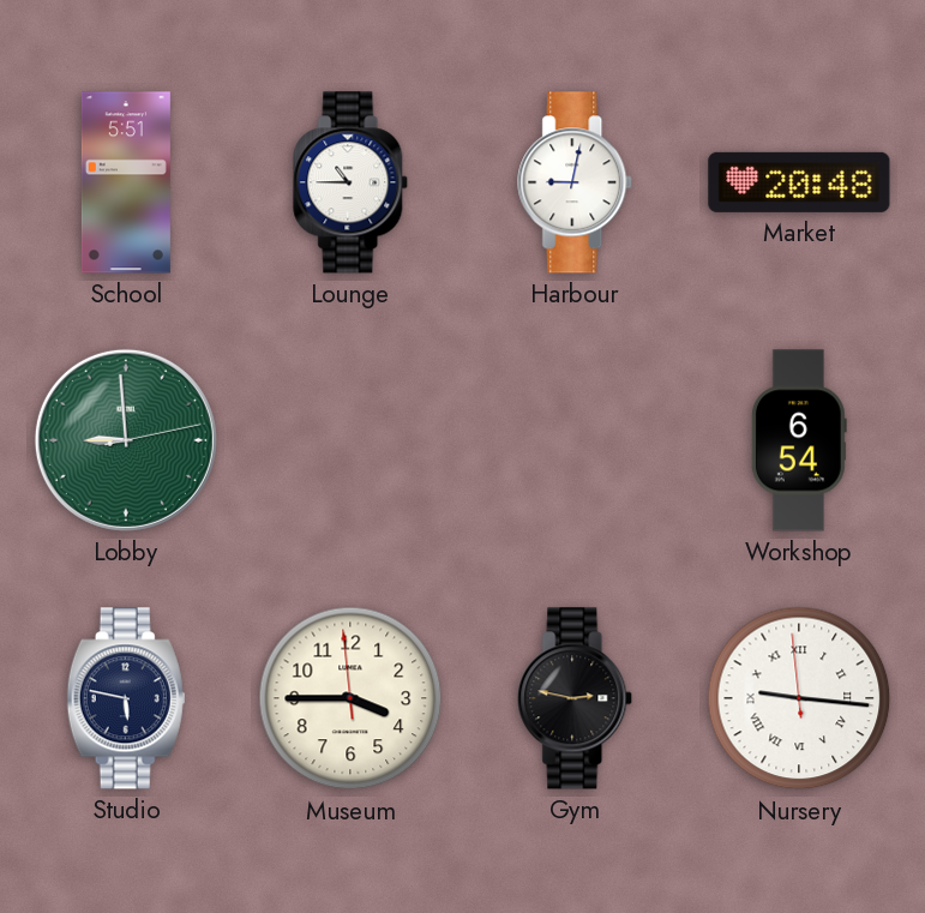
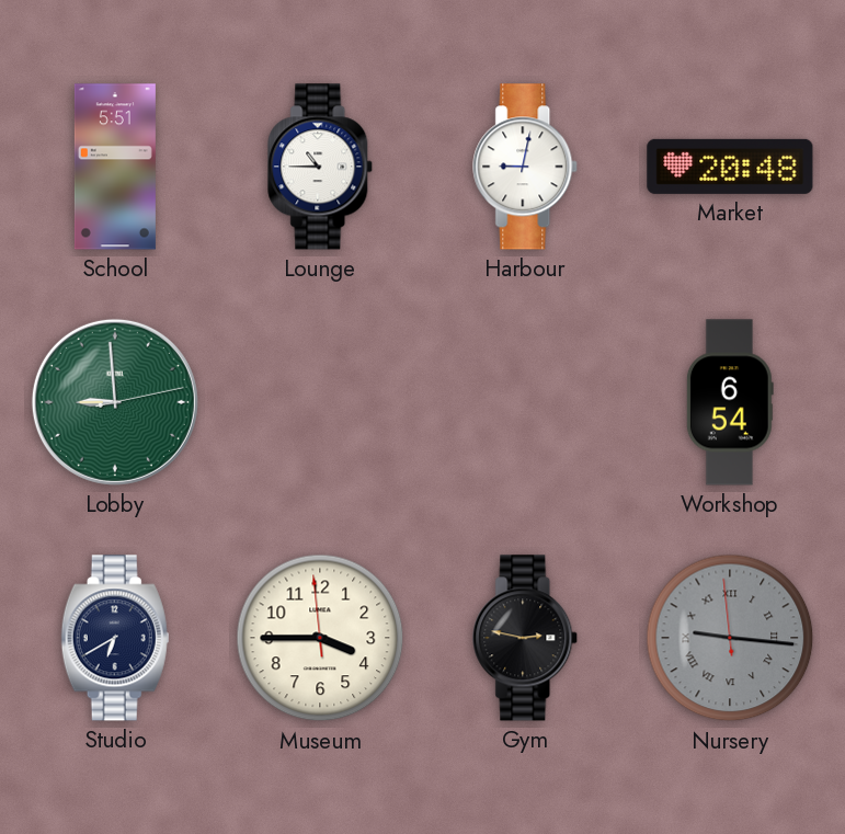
Studio: 5:47 -> 6:40
Nursery dial: white -> grey
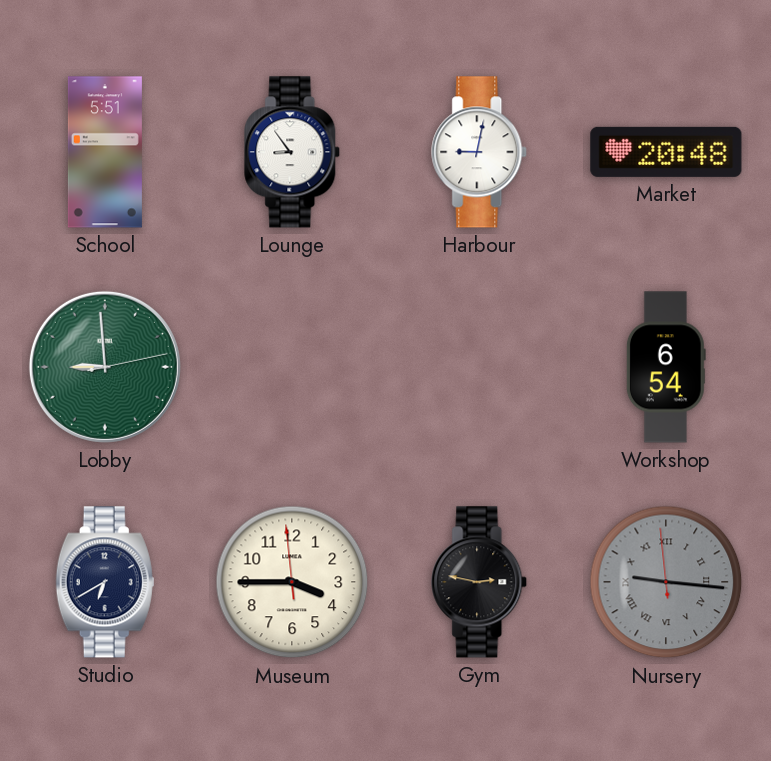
Lounge: 10:45 -> 8:54
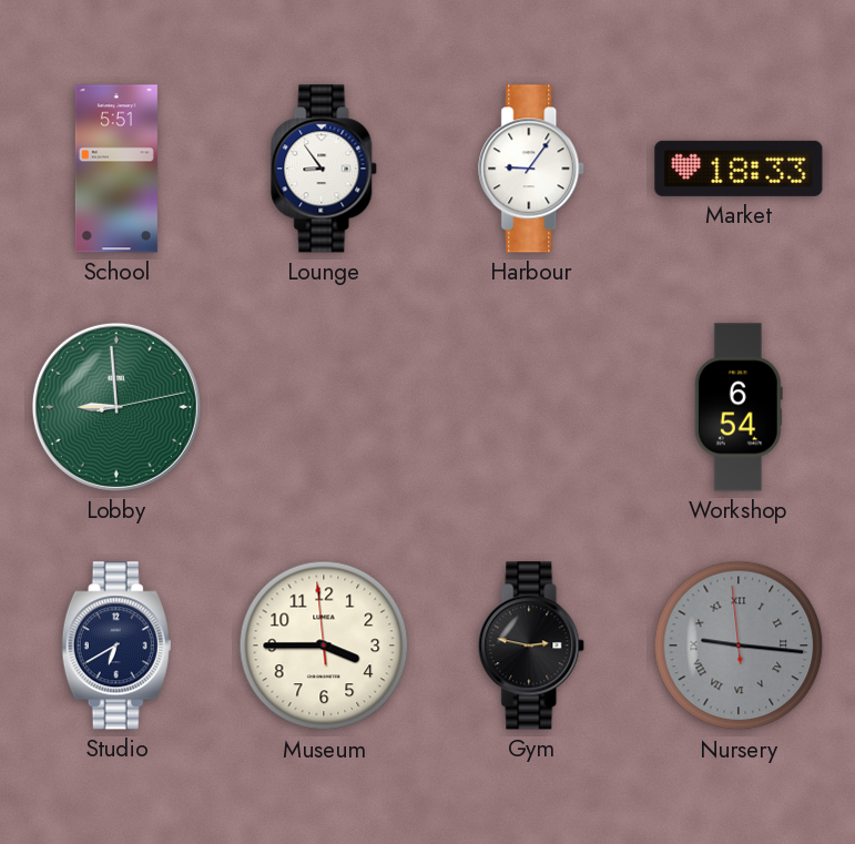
Harbour: 9:02 -> 9:06
Market: 20:48 -> 18:33
